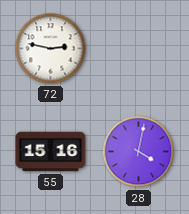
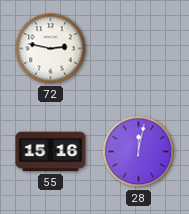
28: 4:02 -> 12:02
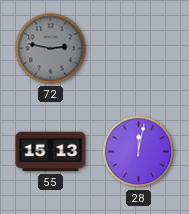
72 dial: white -> grey
55: 15:16 -> 15:13
